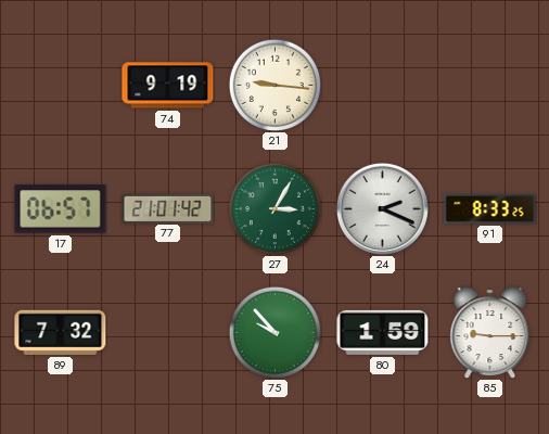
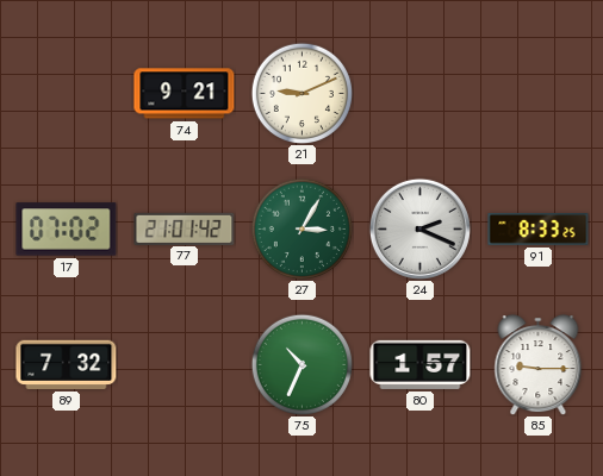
74: 9:19 -> 9:21
21: 9:16 -> 9:11
17: 06:57 -> 07:02
75: 9:53 -> 10:34
80: 1:59 -> 1:57
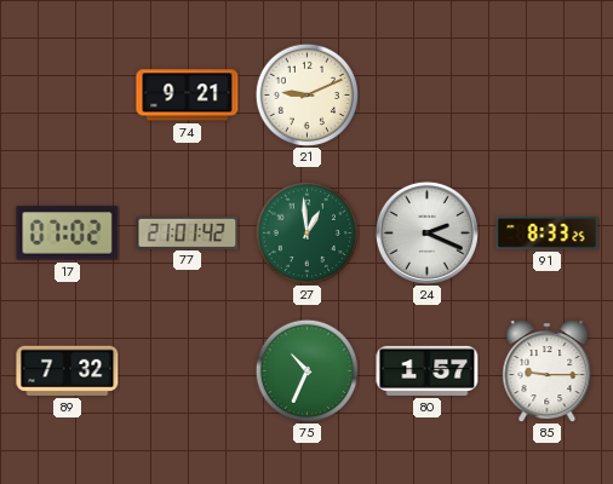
27: 3:05 -> 12:59
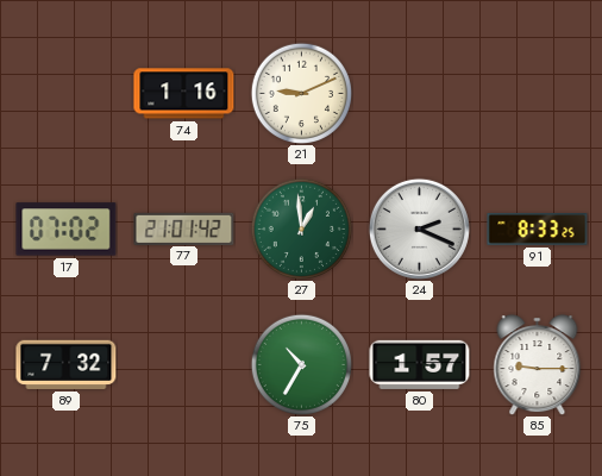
74: 9:21 -> 1:16
75: 10:34 -> 10:35
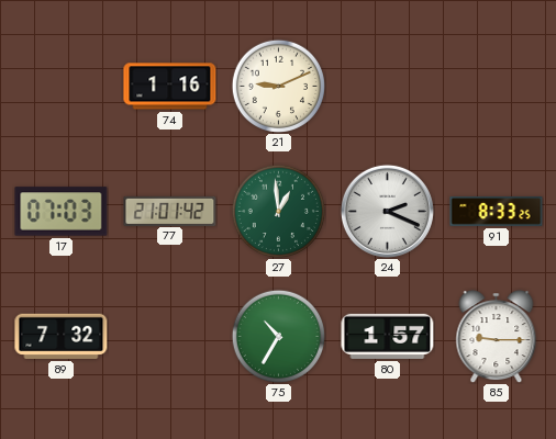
17: 07:02 -> 07:03
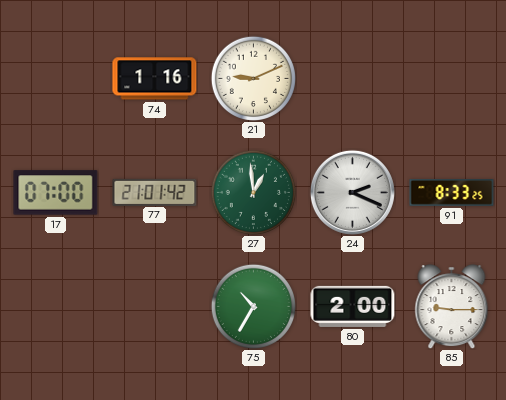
17: 07:03 -> 07:00
89: 7:32 -> none
80: 1:57 -> 2:00
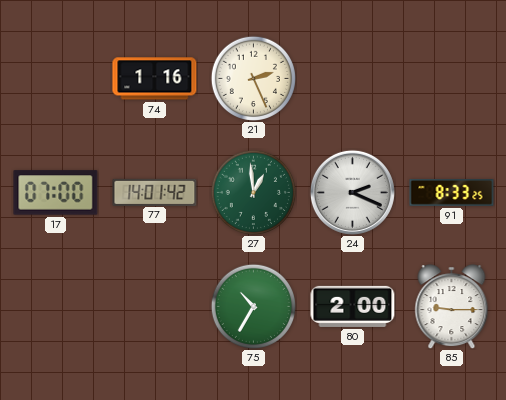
21: 9:11 -> 2:26
77: 21:01 -> 14:01
